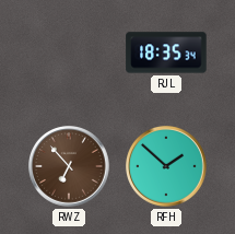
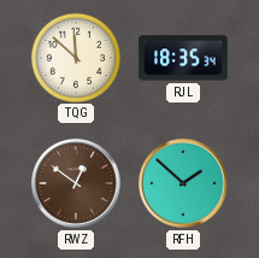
TQG: none -> 11:52
RWZ: 6:53 -> 12:51
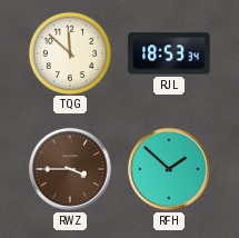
RJL: 18:35 -> 18:53
RWZ: 12:51 -> 3:45
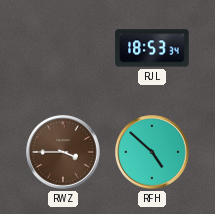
TQG: 11:52 -> none
RFH: 1:52 -> 4:52
